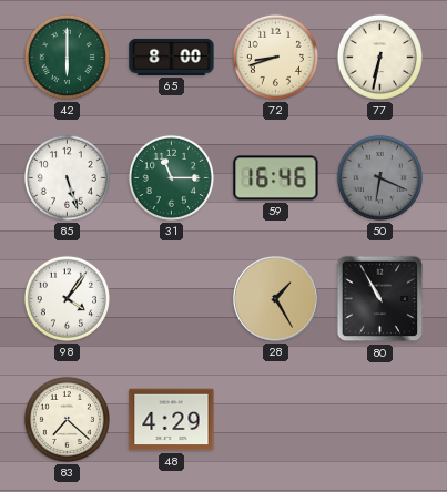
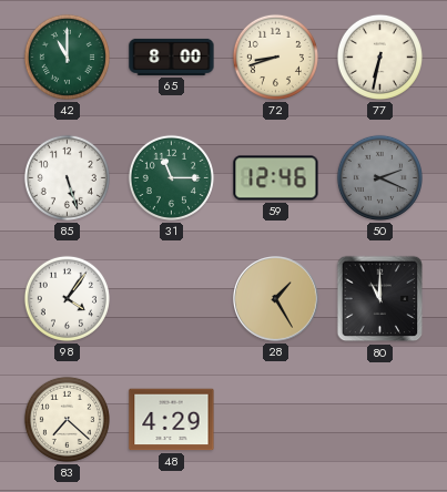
42: 6:00 -> 11:00
59: 16:46 -> 12:46
50: 6:19 -> 2:19
80: 10:55 -> 11:00
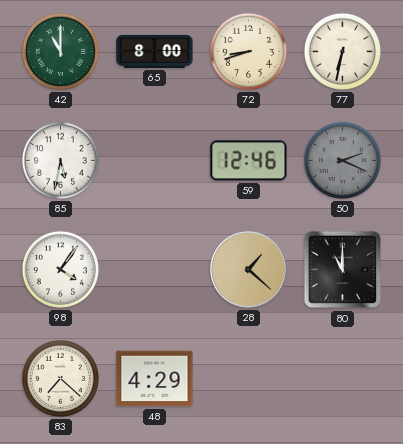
85: 5:27 -> 5:32
31: 11:15 -> none
28: 1:25 -> 1:22
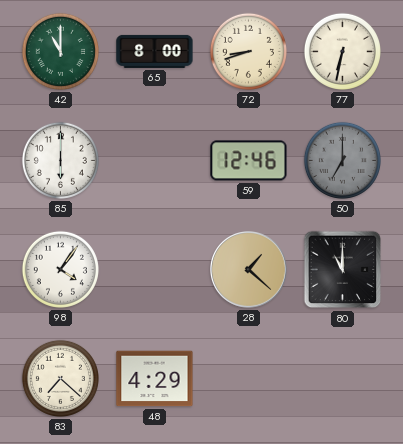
85: 5:32 -> 6:00
50: 2:19 -> 7:00
